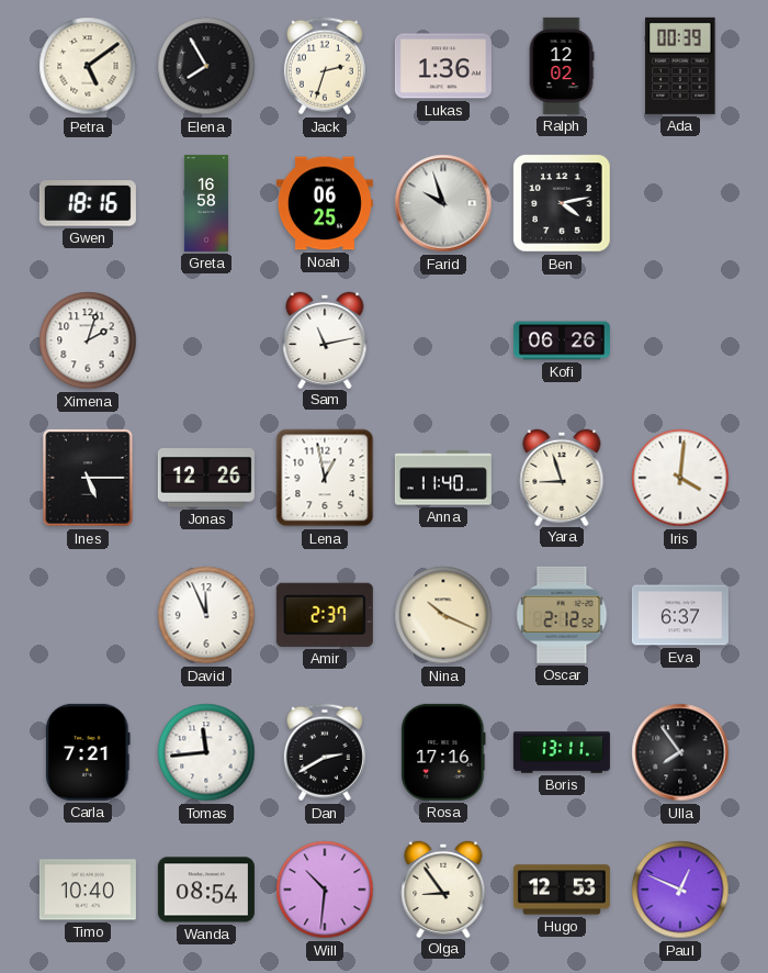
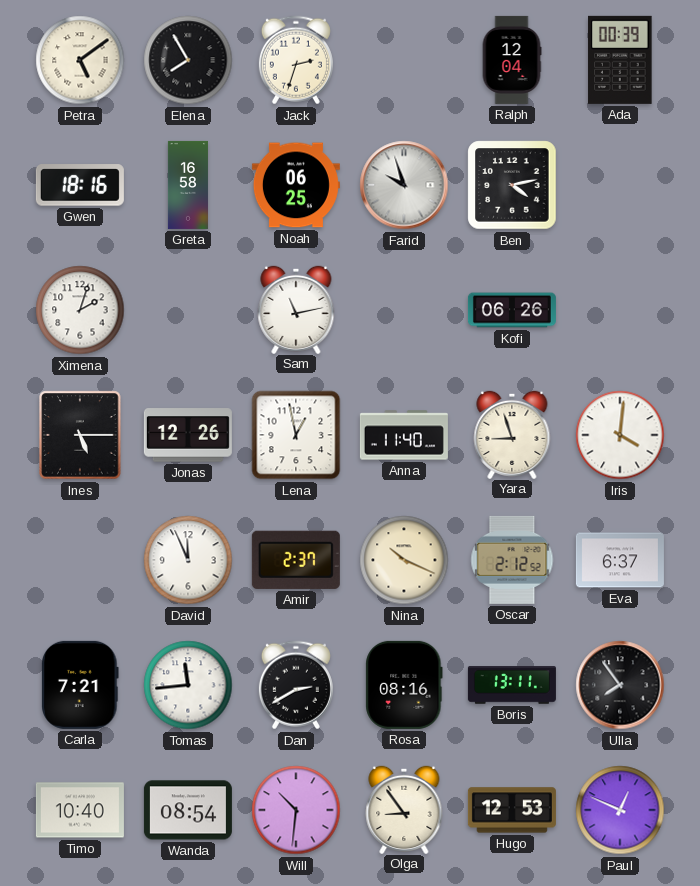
Lukas: 1:36 -> none
Ralph: 12:02 -> 12:04
Rosa: 17:16 -> 08:16
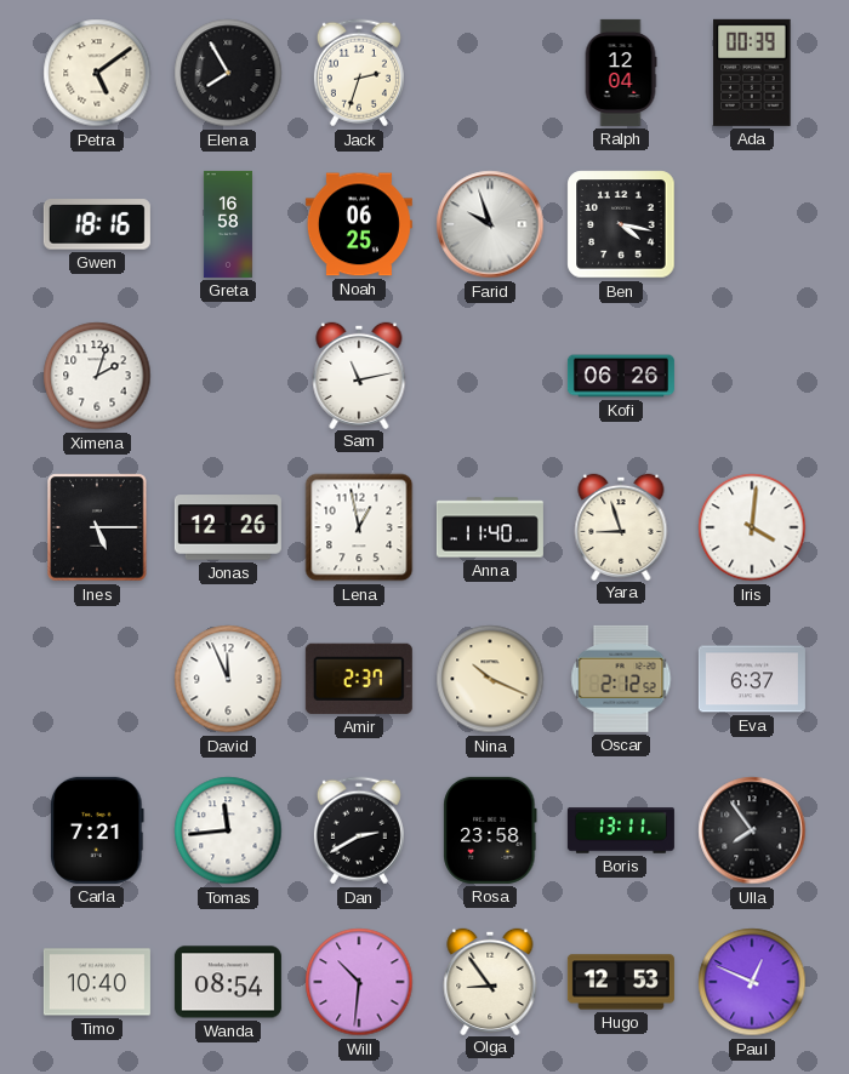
Ben: 4:13 -> 4:17
Rosa: 08:16 -> 23:58
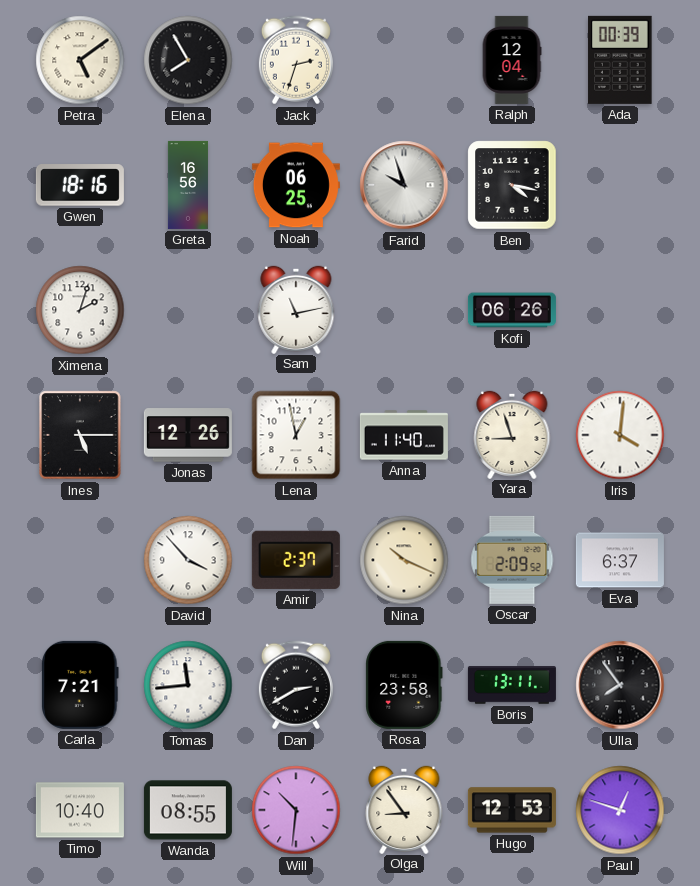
Greta: 16:58 -> 16:56
David: 11:56 -> 3:53
Oscar: 2:12 -> 2:09
Wanda: 08:54 -> 08:55
Paul: 12:49 -> 12:48
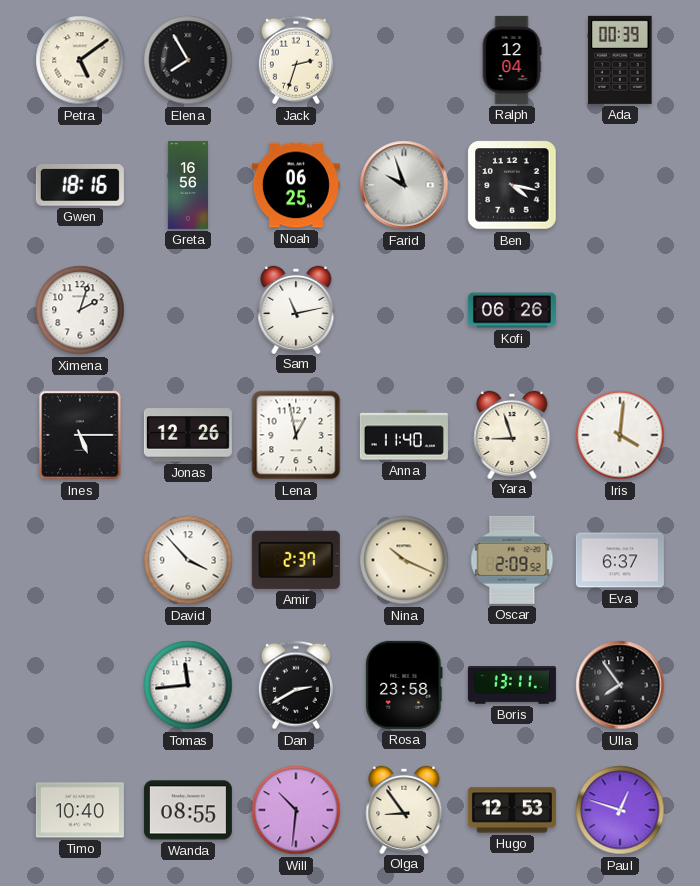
Carla: 7:21 -> none
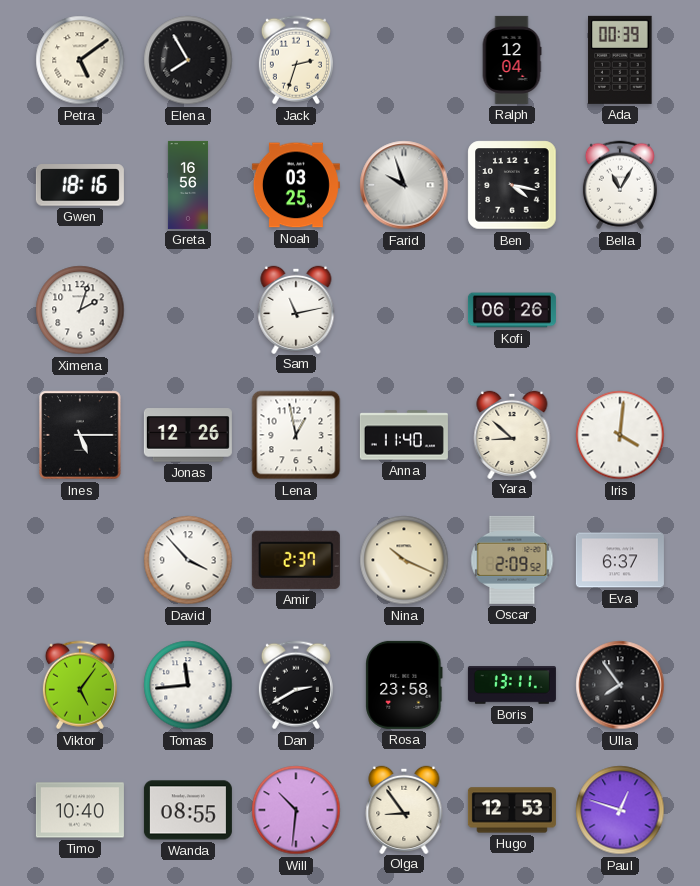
Noah: 06:25 -> 03:25
Bella: none -> 11:05
Yara: 8:57 -> 8:52
Viktor: none -> 5:06
